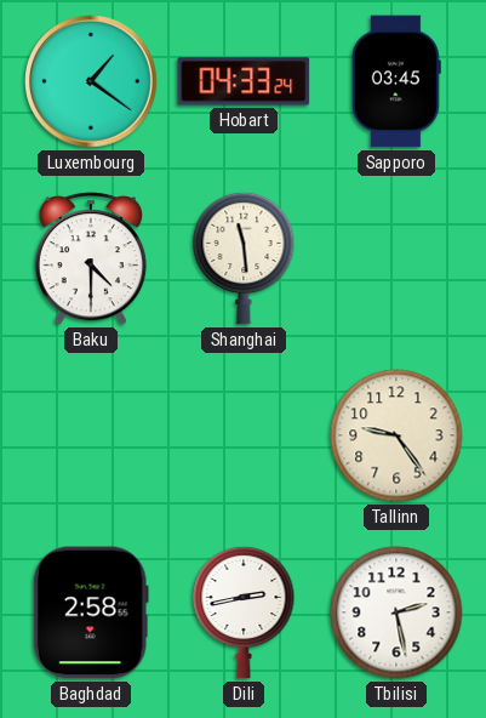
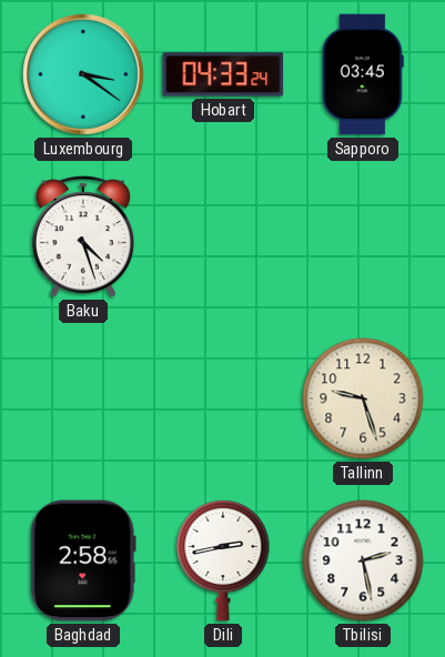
Luxembourg: 1:21 -> 3:21
Baku: 4:30 -> 4:27
Shanghai: 11:29 -> none
Tallinn: 9:24 -> 9:27
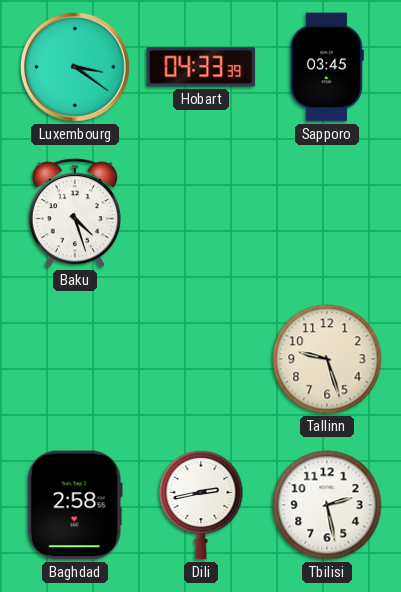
Hobart: 04:33:24 -> 04:33:39
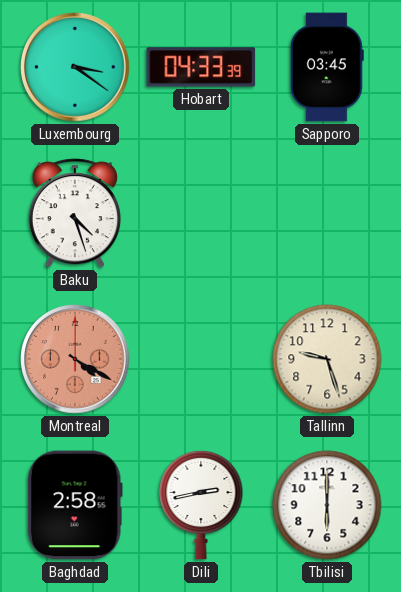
Montreal: none -> 4:20
Tbilisi: 2:28 -> 6:00
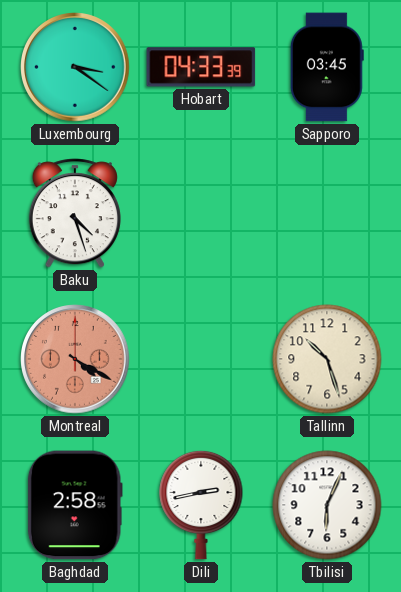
Tallinn: 9:27 -> 10:27
Tbilisi: 6:00 -> 6:04
